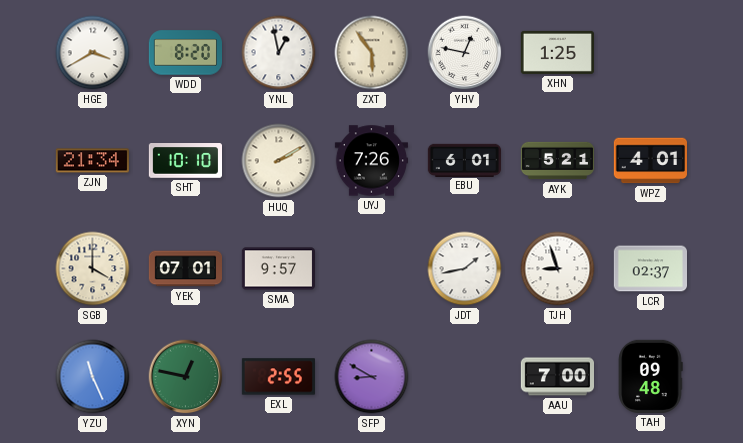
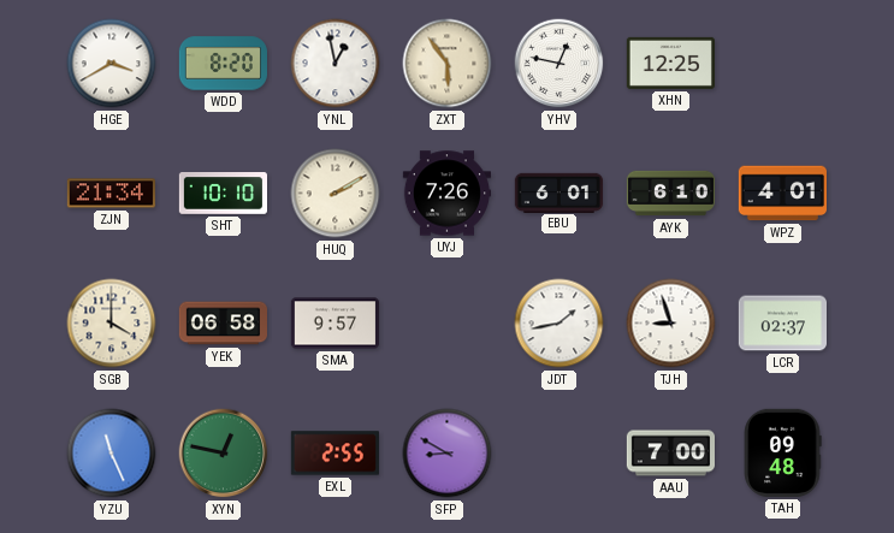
XHN: 1:25 -> 12:25
AYK: 5:21 -> 6:10
YEK: 07:01 -> 06:58
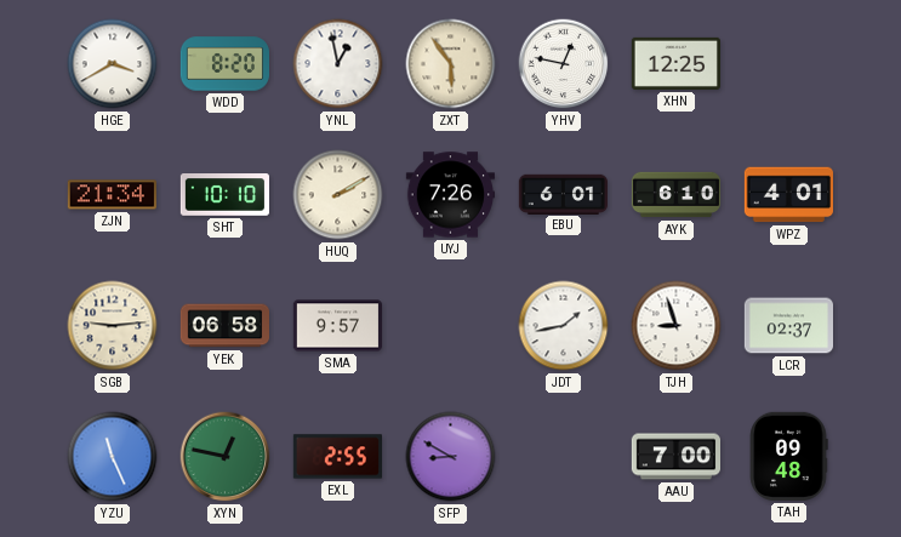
SGB: 4:00 -> 9:14
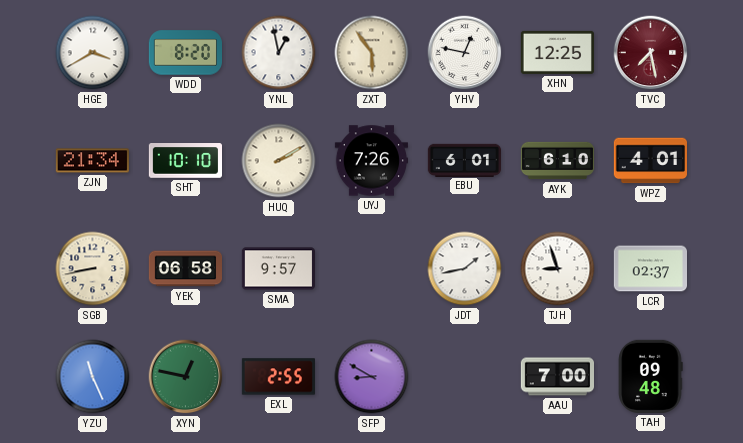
TVC: none -> 7:28
SGB: 9:14 -> 8:43
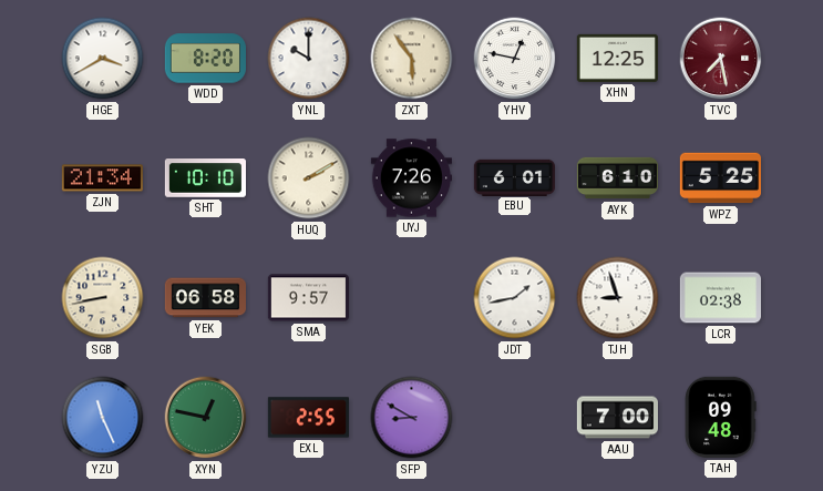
YNL: 12:58 -> 10:00
WPZ: 4:01 -> 5:25
LCR: 02:37 -> 02:38
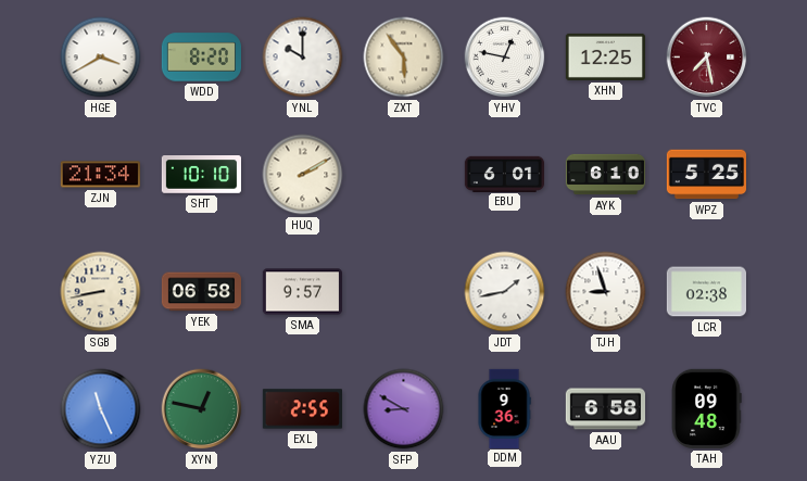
UYJ: 7:26 -> none
DDM: none -> 9:36
AAU: 7:00 -> 6:58
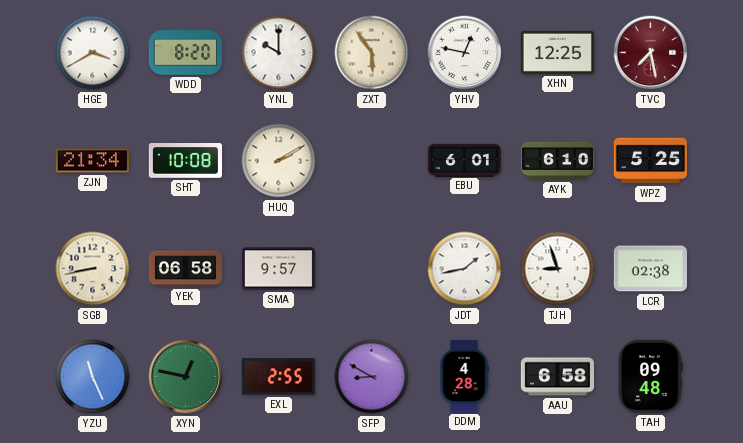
SHT: 10:10 -> 10:08
DDM: 9:36 -> 4:28
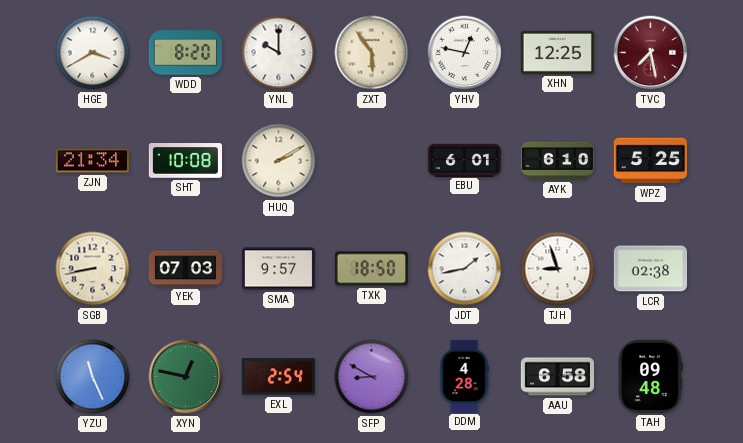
YEK: 06:58 -> 07:03
TXK: none -> 18:50
EXL: 2:55 -> 2:54
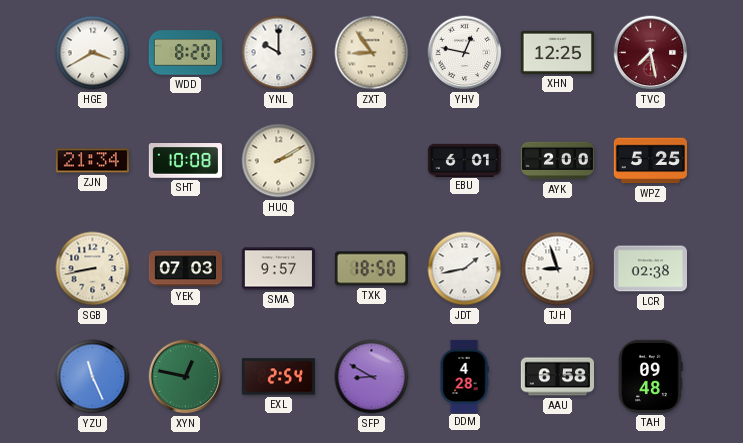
ZXT: 5:54 -> 8:54
AYK: 6:10 -> 2:00
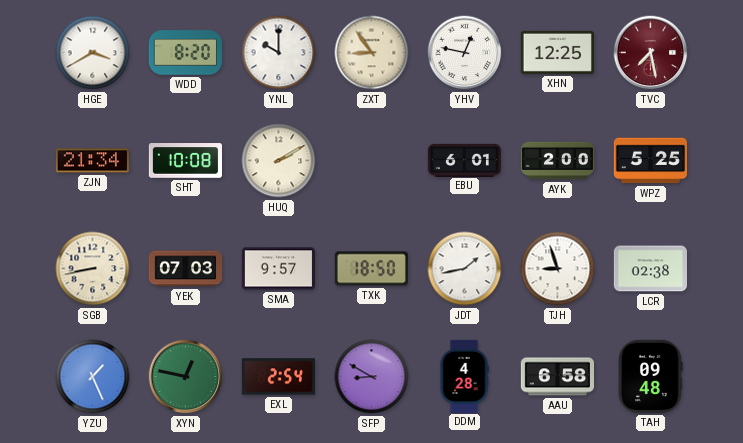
YZU: 11:26 -> 1:26
